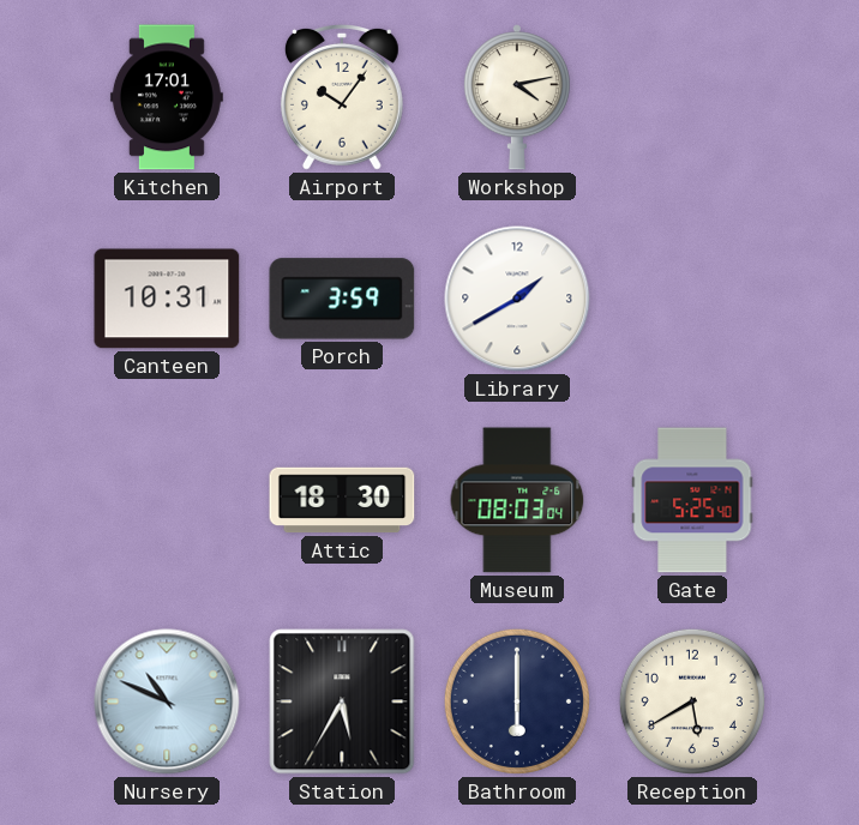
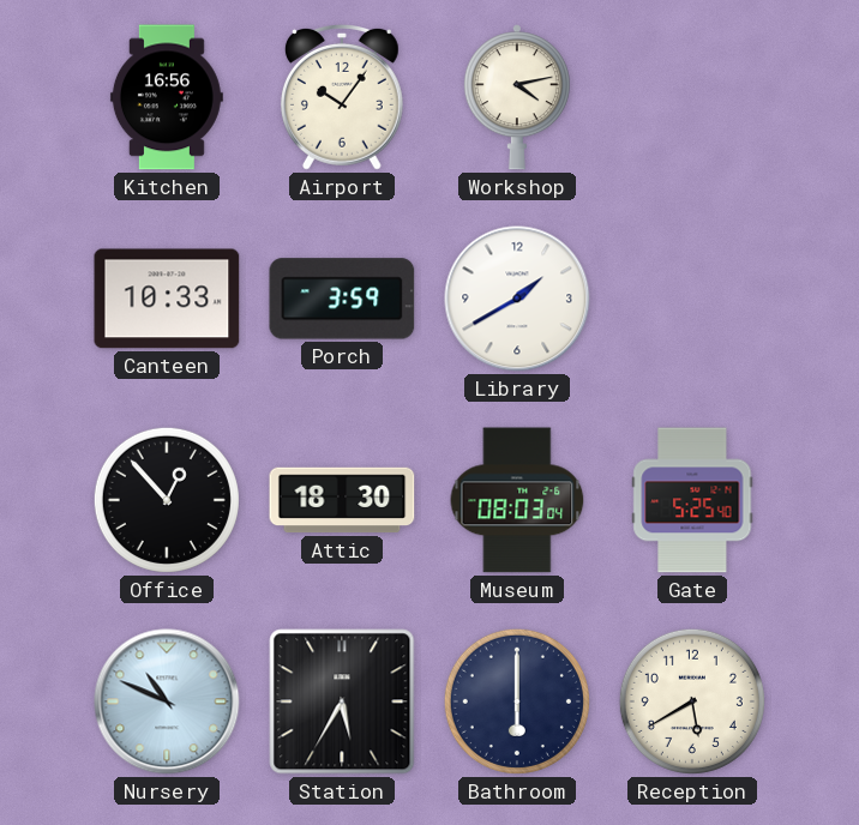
Kitchen: 17:01 -> 16:56
Canteen: 10:31 -> 10:33
Office: none -> 12:53
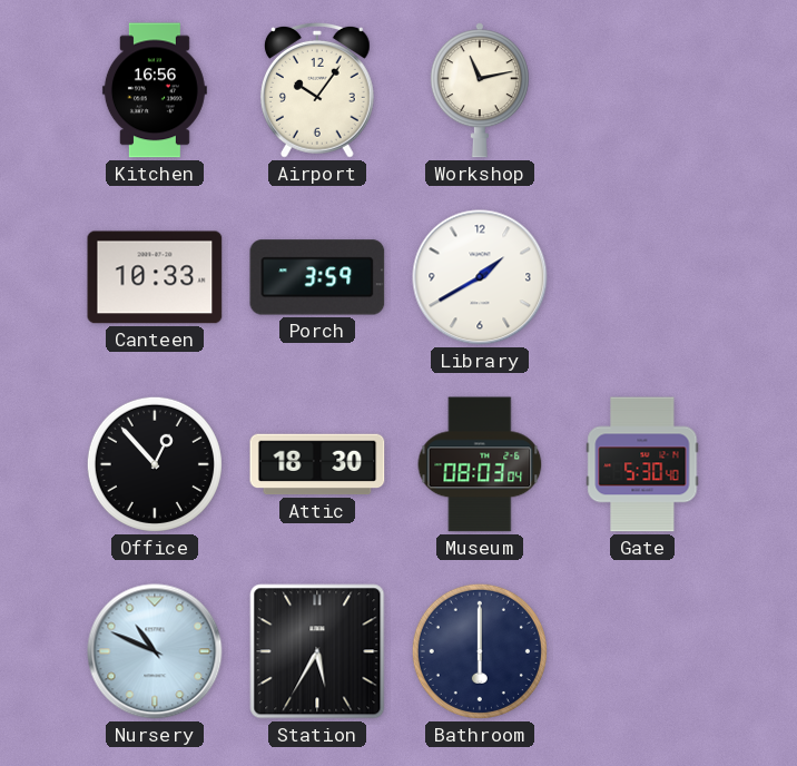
Workshop: 4:13 -> 11:13
Gate: 5:25 -> 5:30
Reception: 5:40 -> none
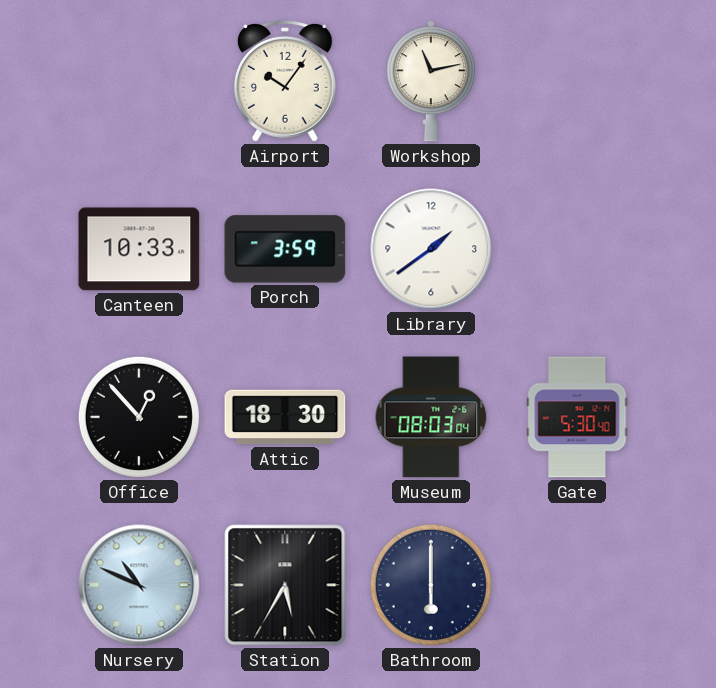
Kitchen: 16:56 -> none
Library: 1:40 -> 1:39
